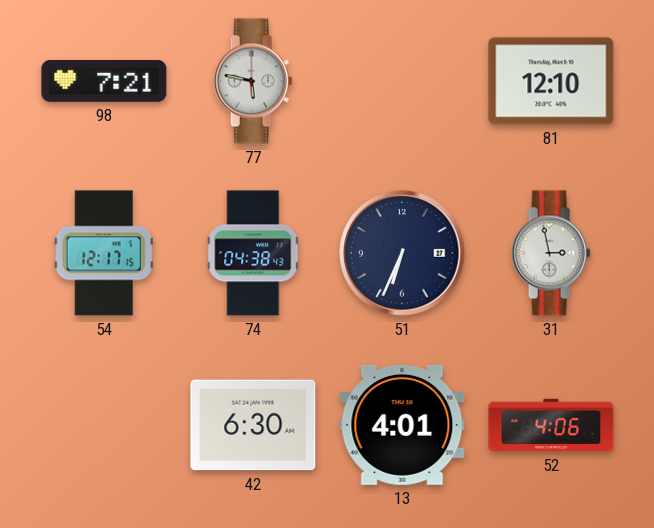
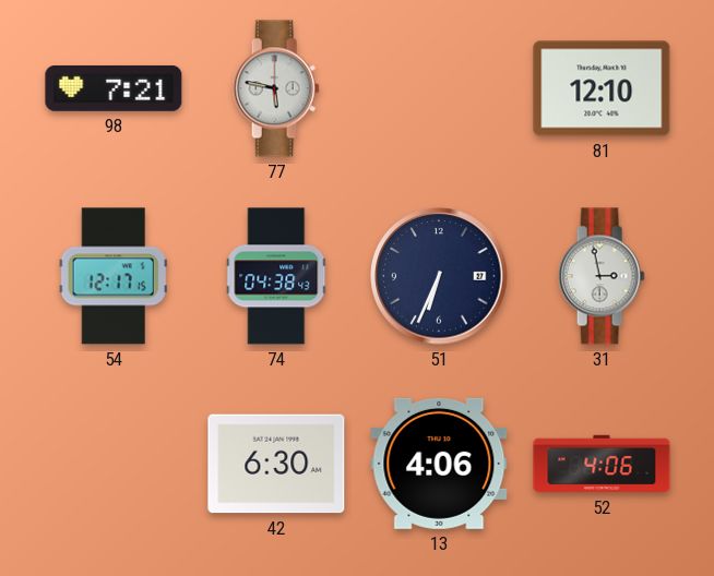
13: 4:01 -> 4:06
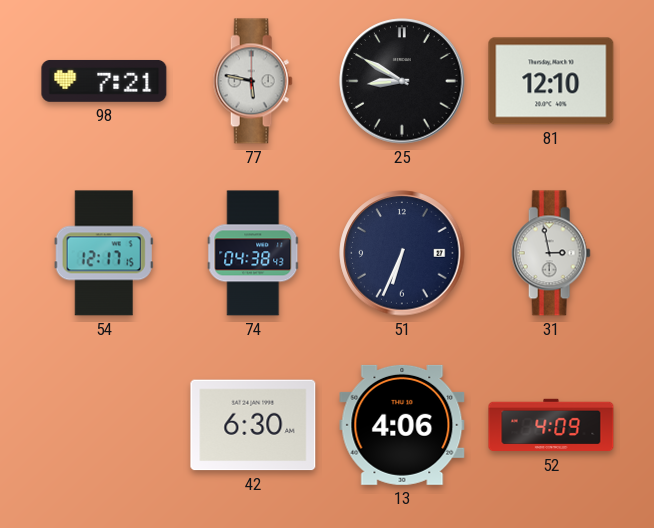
25: none -> 8:50
52: 4:06 -> 4:09
